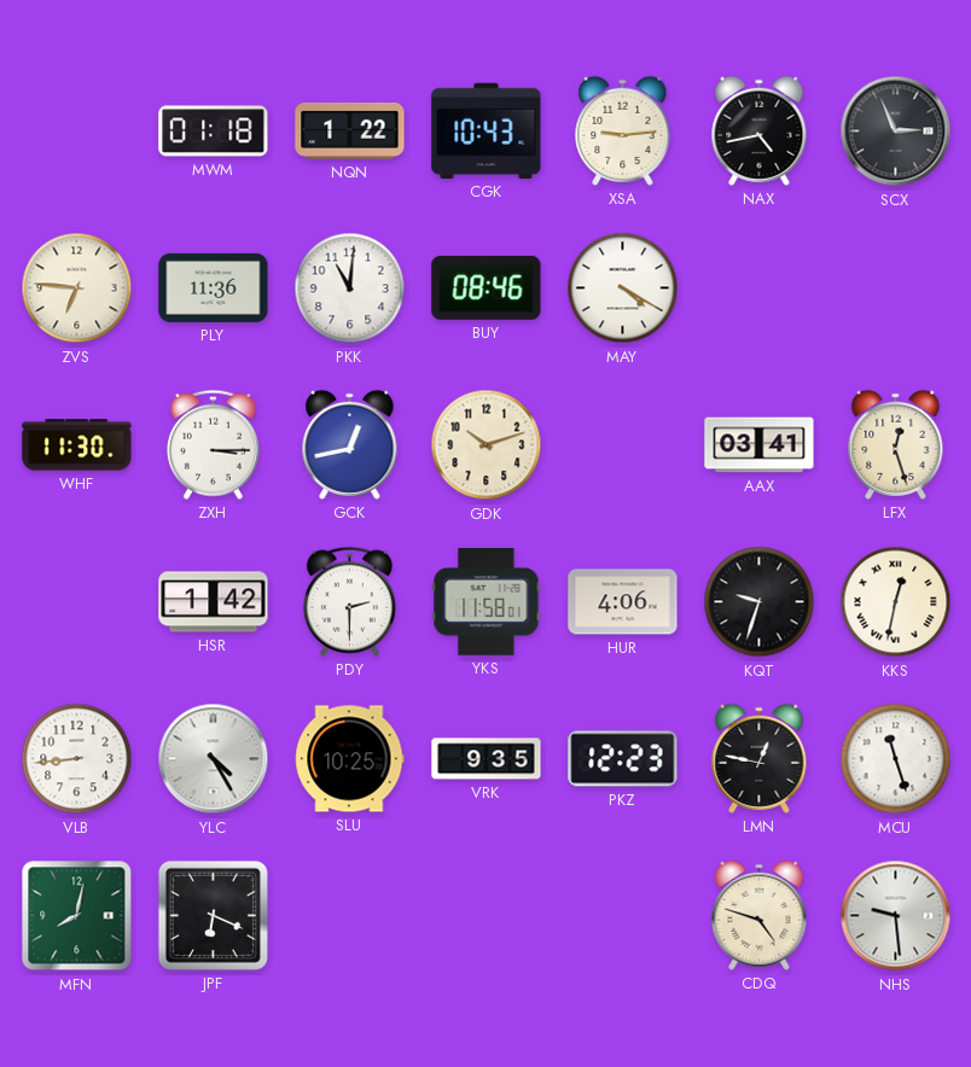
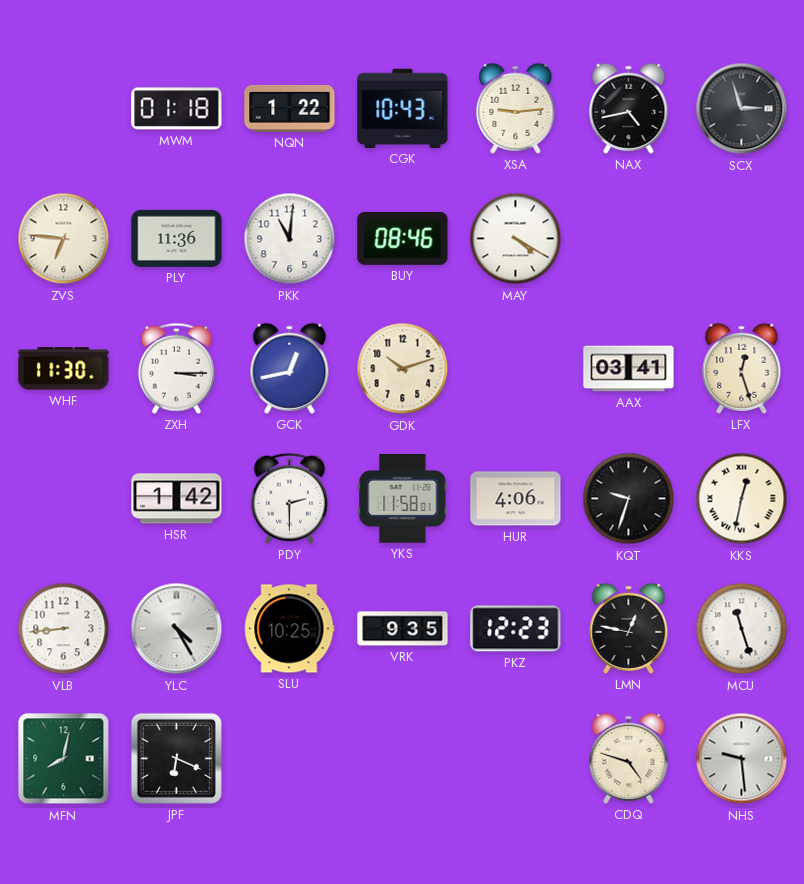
SCX: 2:56 -> 2:57
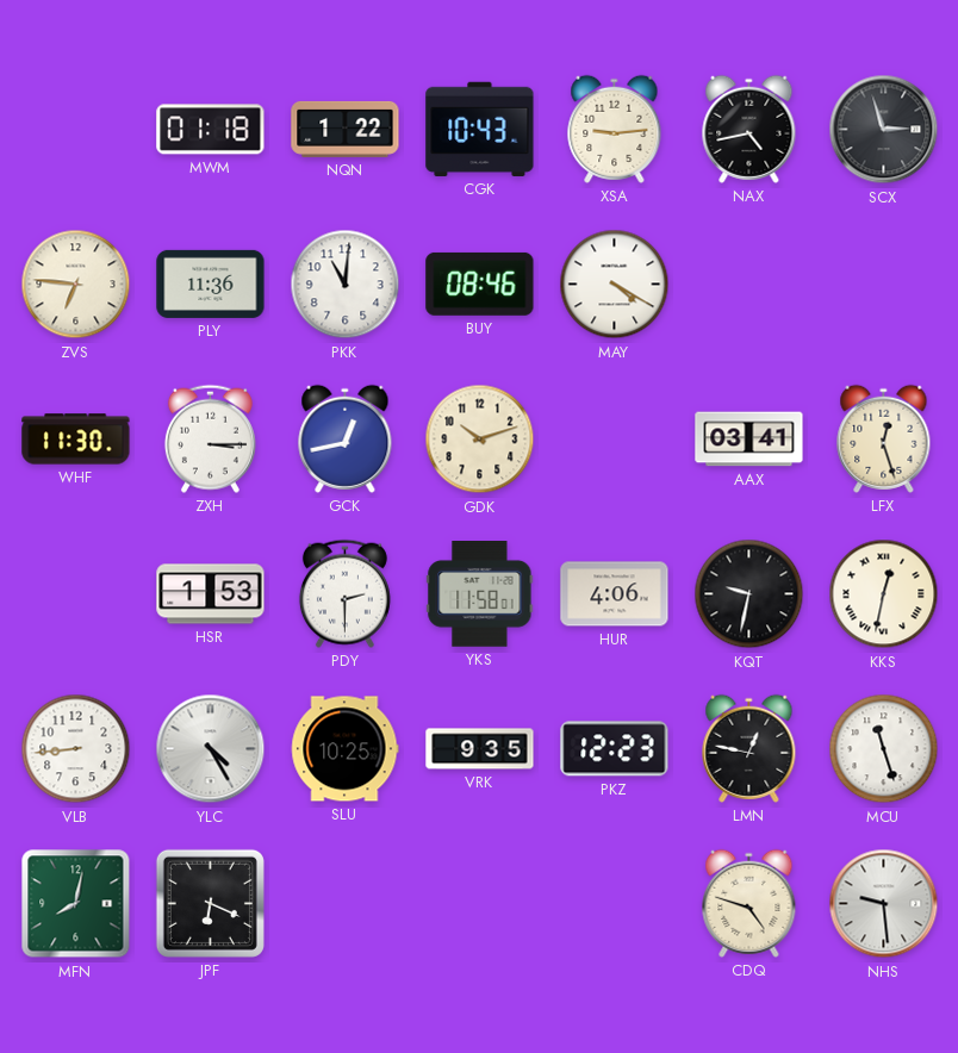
HSR: 1:42 -> 1:53
KQT: 9:33 -> 9:32
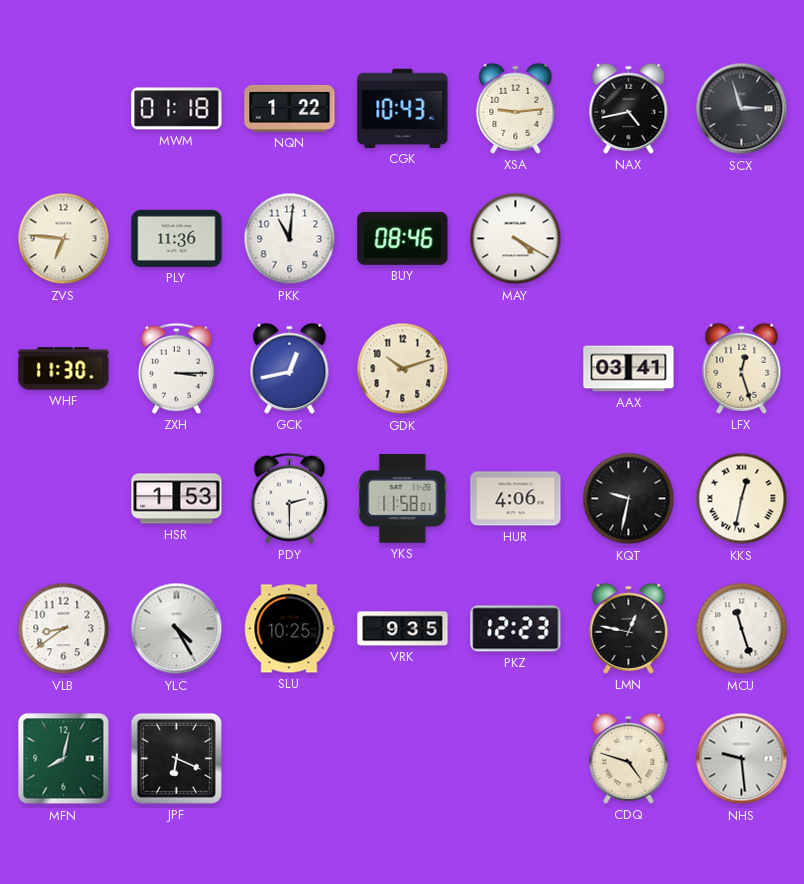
VLB: 8:44 -> 8:39
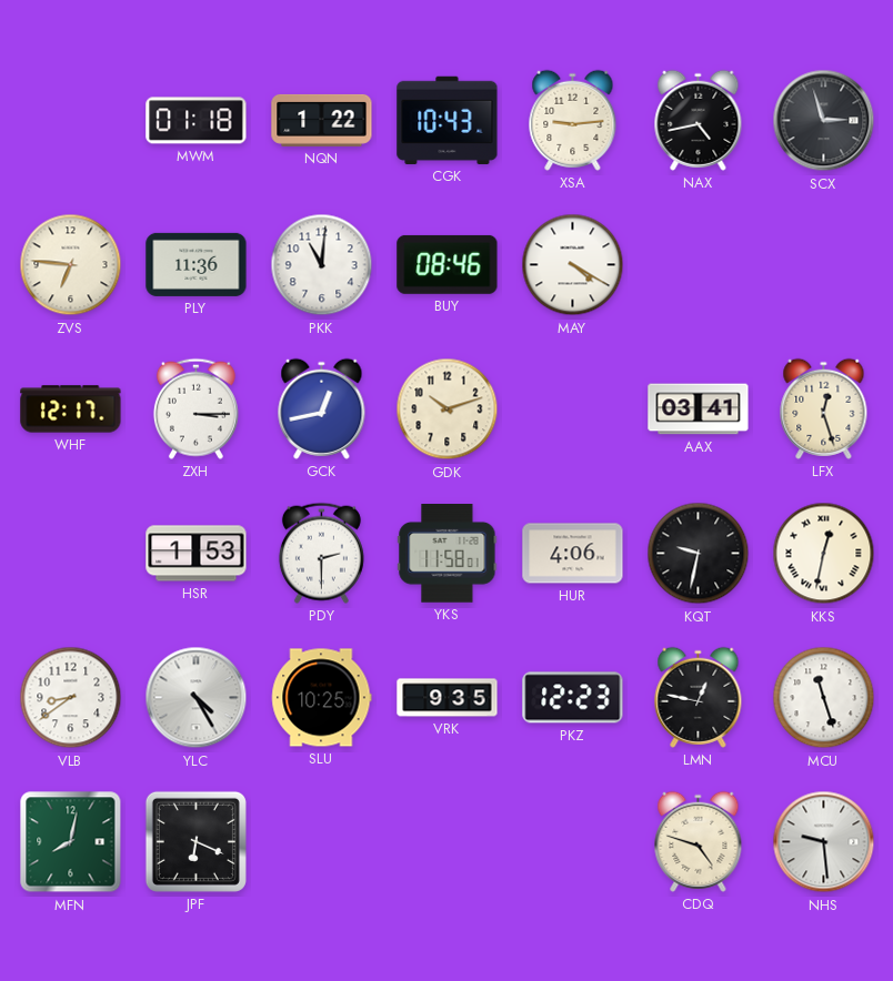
WHF: 11:30 -> 12:17
